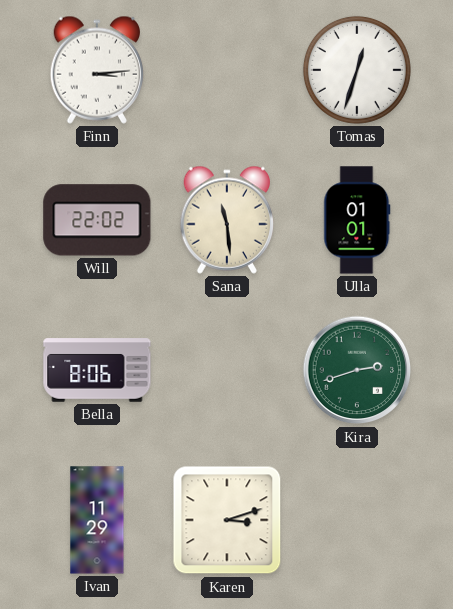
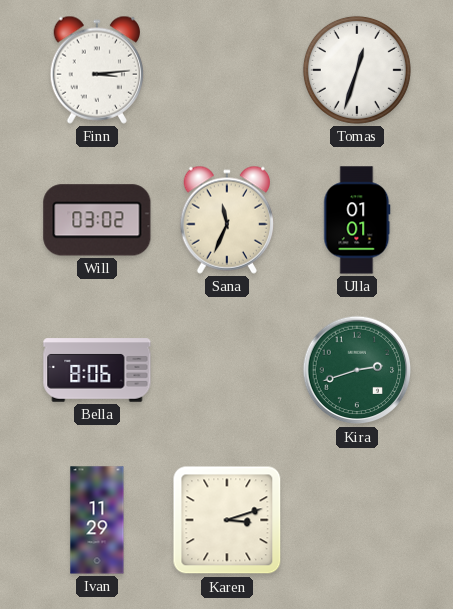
Will: 22:02 -> 03:02
Sana: 11:29 -> 11:34
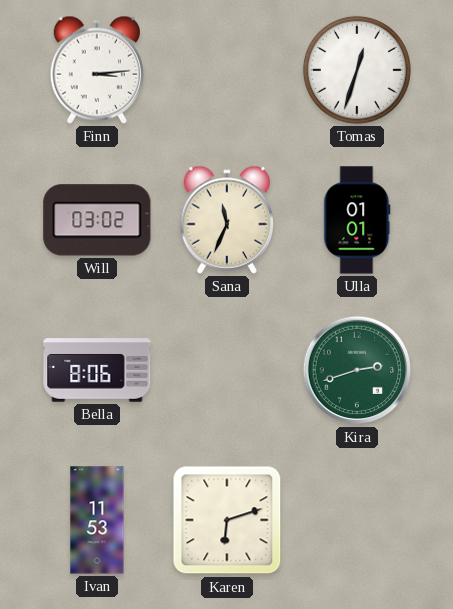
Ivan: 11:29 -> 11:53
Karen: 3:12 -> 6:12
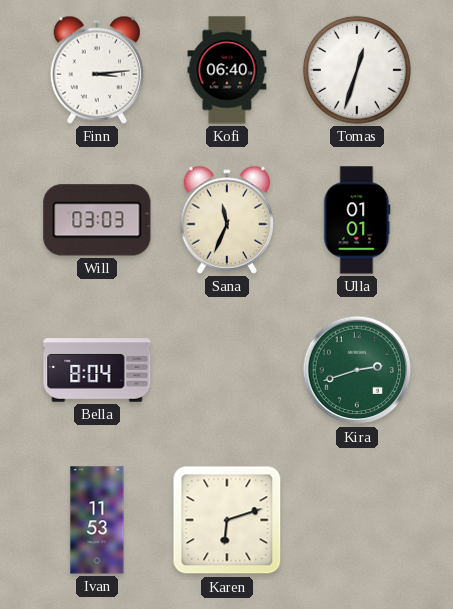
Kofi: none -> 06:40
Will: 03:02 -> 03:03
Bella: 8:06 -> 8:04
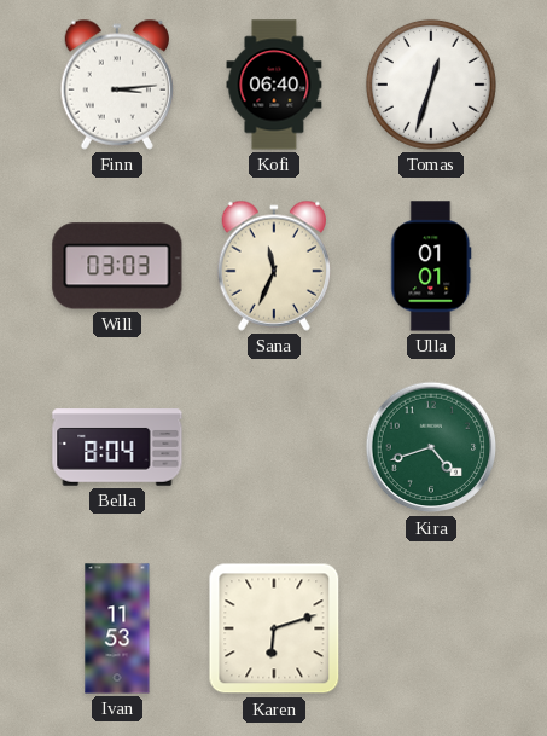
Kira: 2:42 -> 4:42
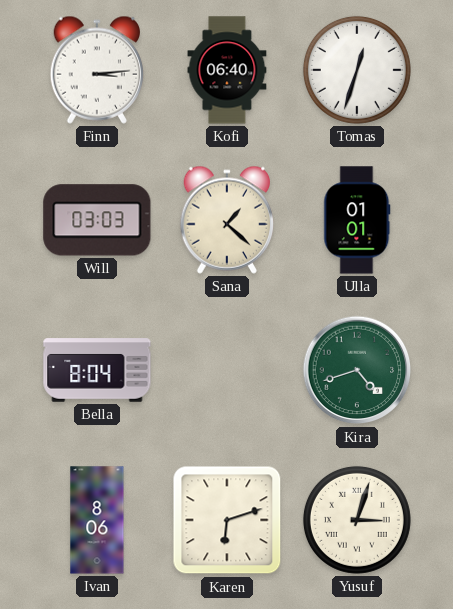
Sana: 11:34 -> 1:22
Ivan: 11:53 -> 8:06
Yusuf: none -> 3:03
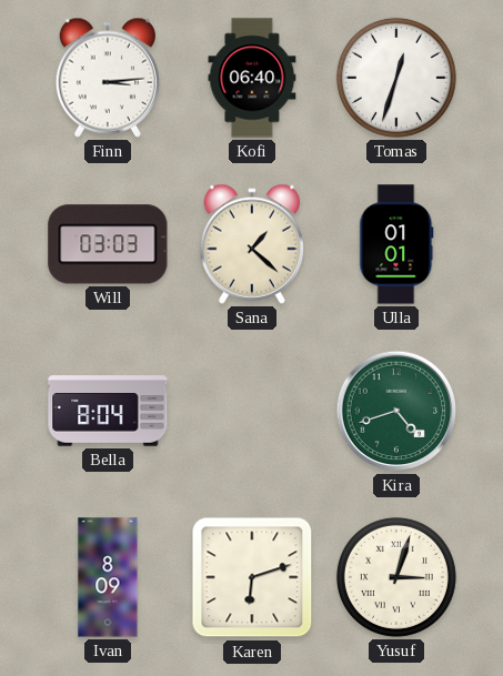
Ivan: 8:06 -> 8:09
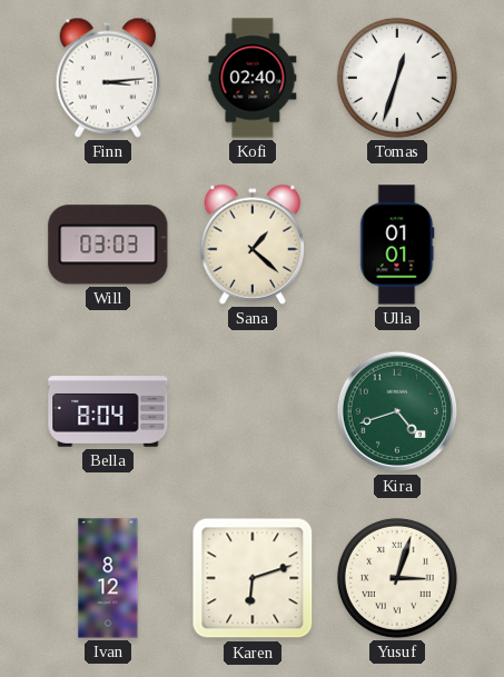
Kofi: 06:40 -> 02:40
Ivan: 8:09 -> 8:12
